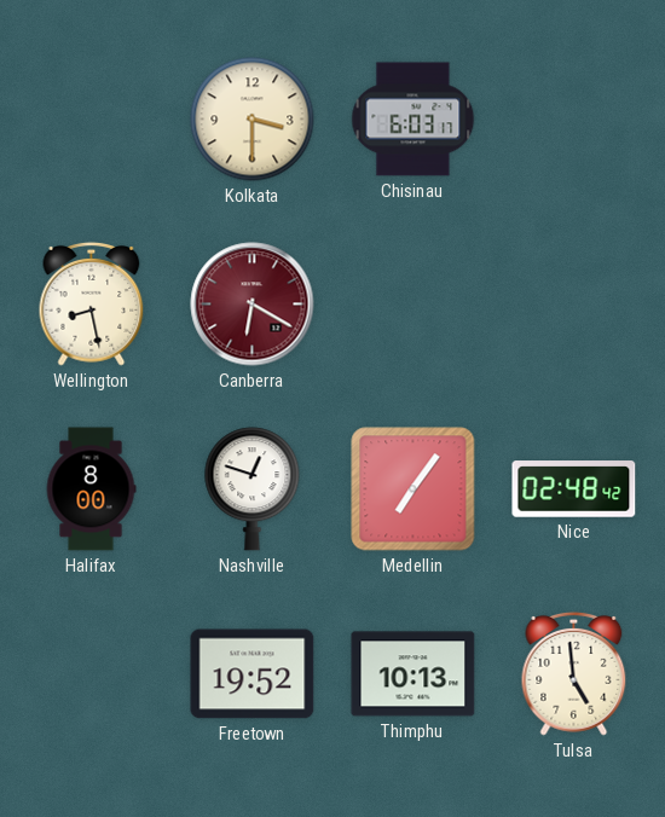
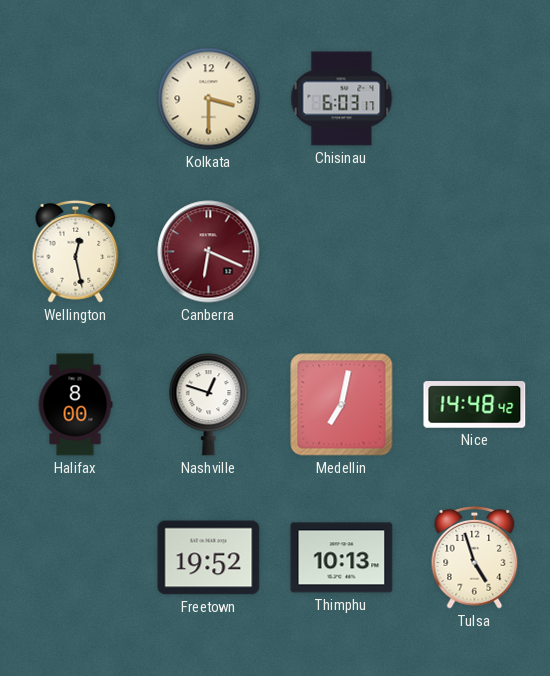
Wellington: 8:28 -> 12:28
Canberra: 6:20 -> 6:19
Medellin: 7:06 -> 7:02
Nice: 02:48 -> 14:48
Tulsa: 4:59 -> 4:57
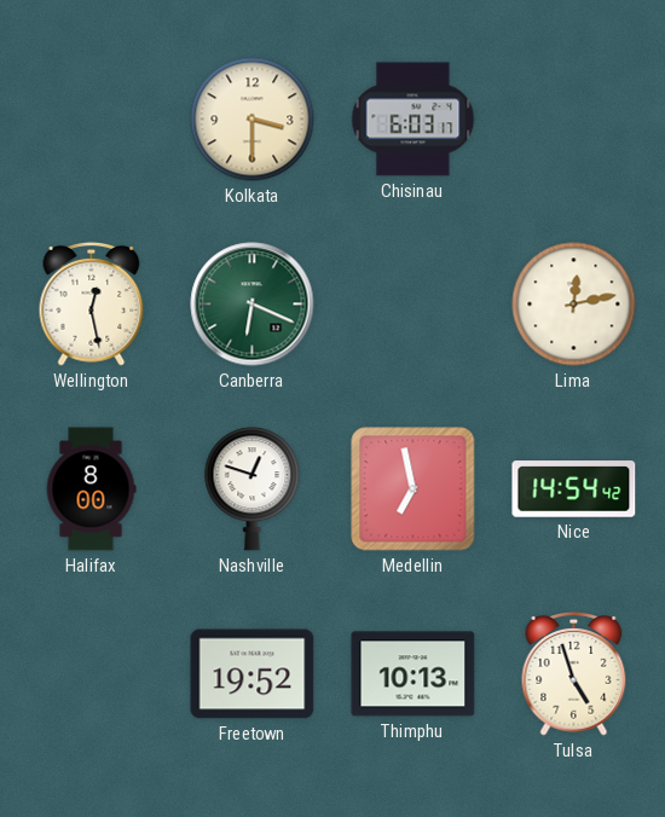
Canberra dial: burgundy -> green
Lima: none -> 12:13
Medellin: 7:02 -> 6:58
Nice: 14:48 -> 14:54
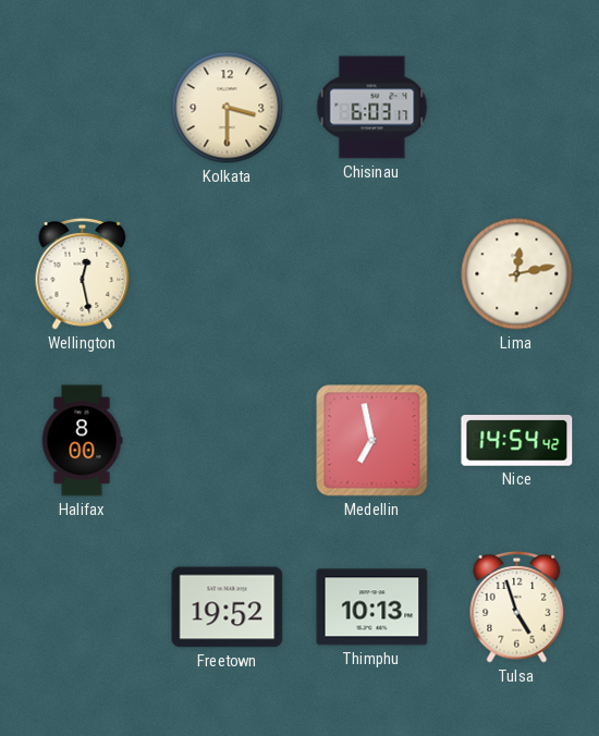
Canberra: 6:19 -> none
Nashville: 12:48 -> none
